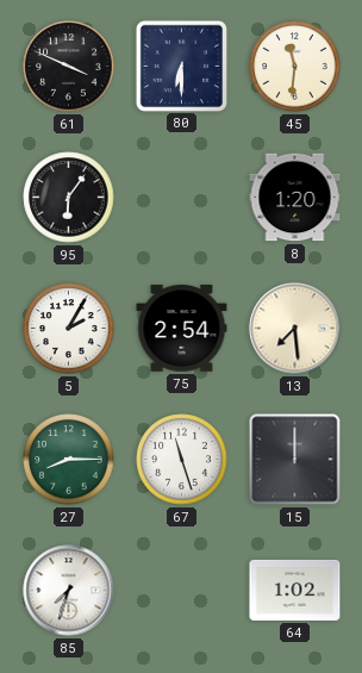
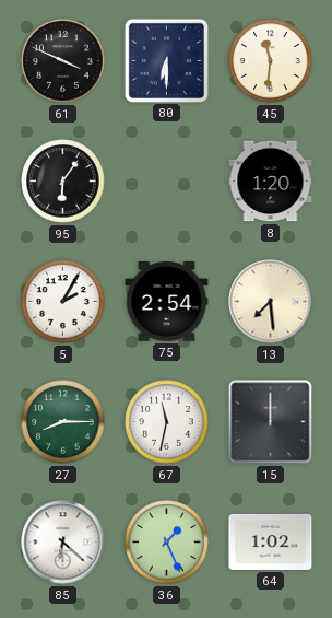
67: 11:27 -> 11:32
85: 7:33 -> 6:22
36: none -> 1:26
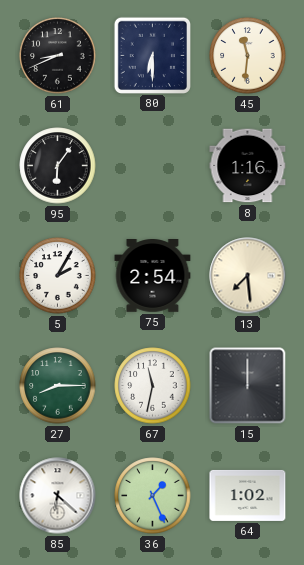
61: 3:49 -> 8:41
8: 1:20 -> 1:16
